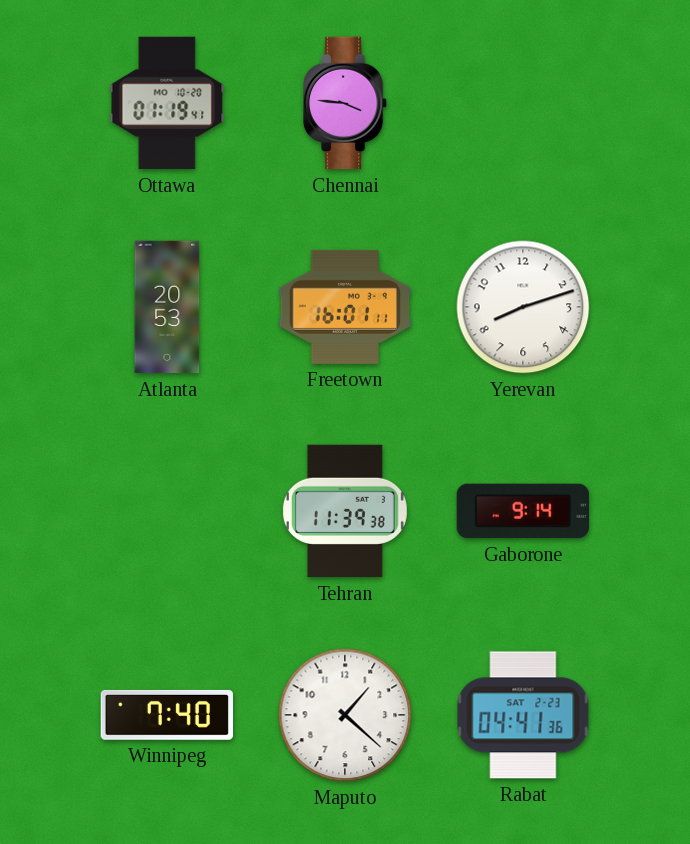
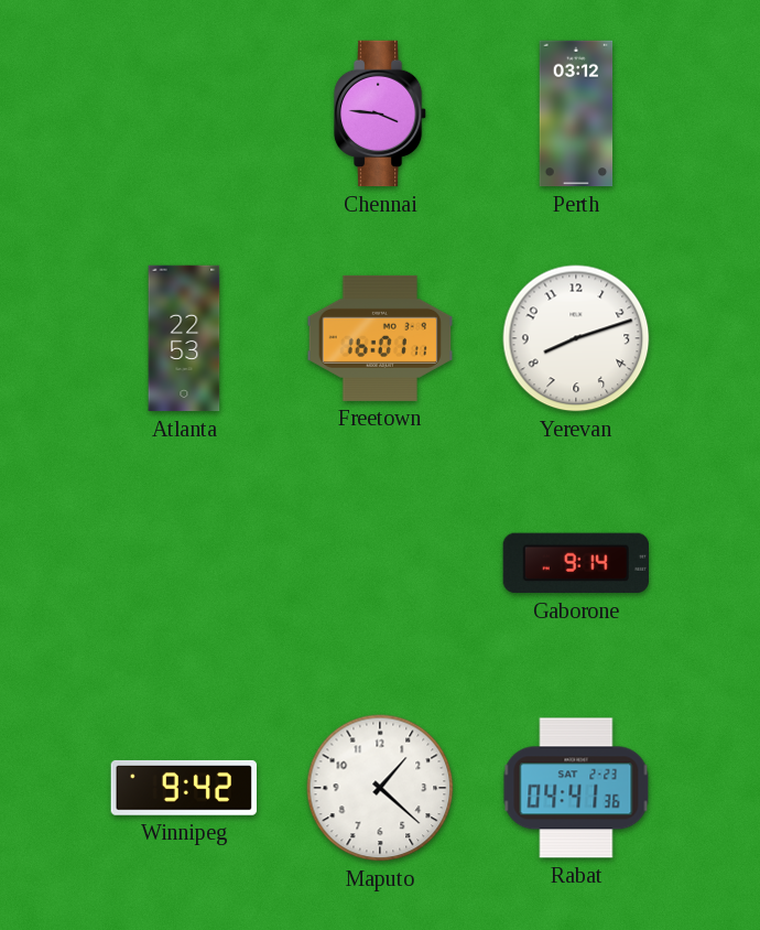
Ottawa: 01:19 -> none
Perth: none -> 03:12
Atlanta: 20:53 -> 22:53
Tehran: 11:39 -> none
Winnipeg: 7:40 -> 9:42
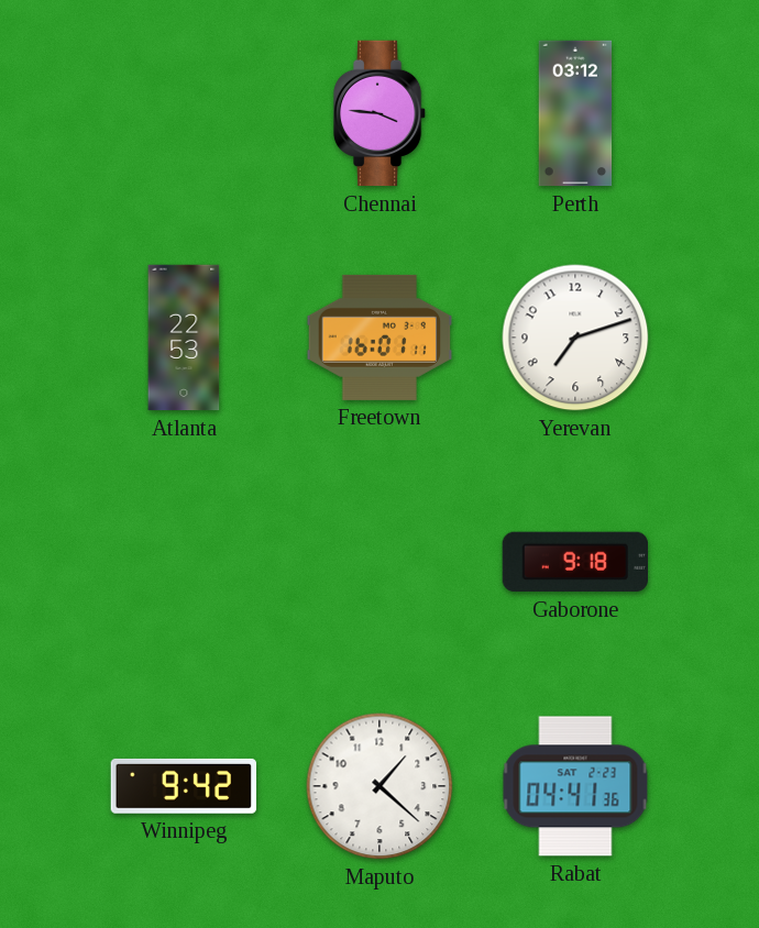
Yerevan: 8:12 -> 7:12
Gaborone: 9:14 -> 9:18
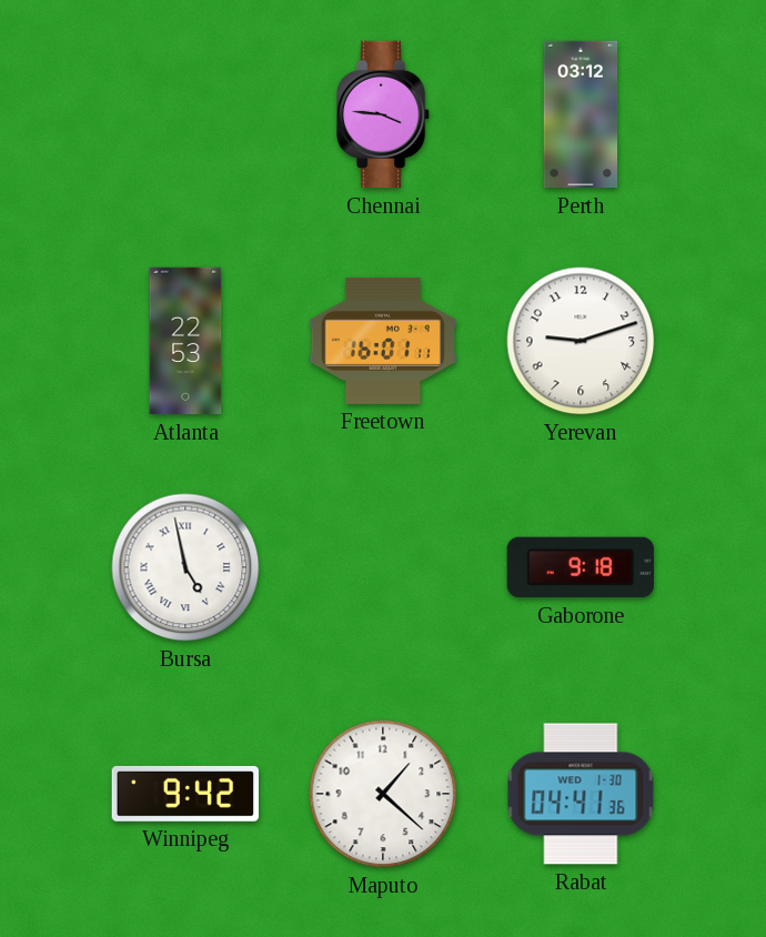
Yerevan: 7:12 -> 9:12
Bursa: none -> 4:58
Rabat date: SAT 2-23 -> WED 1-30
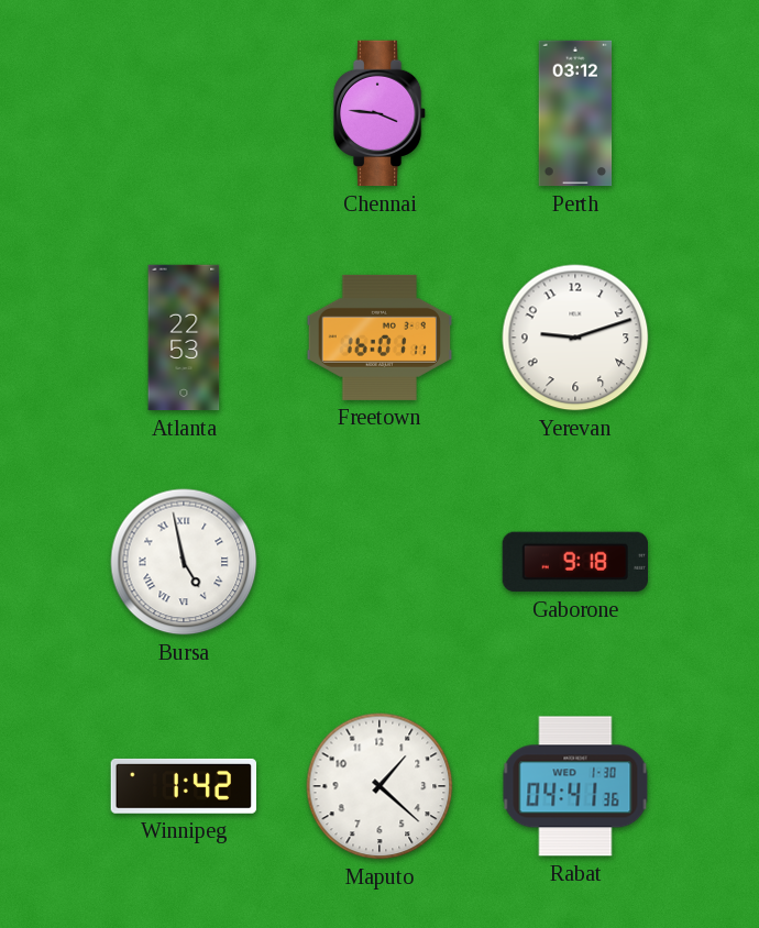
Winnipeg: 9:42 -> 1:42
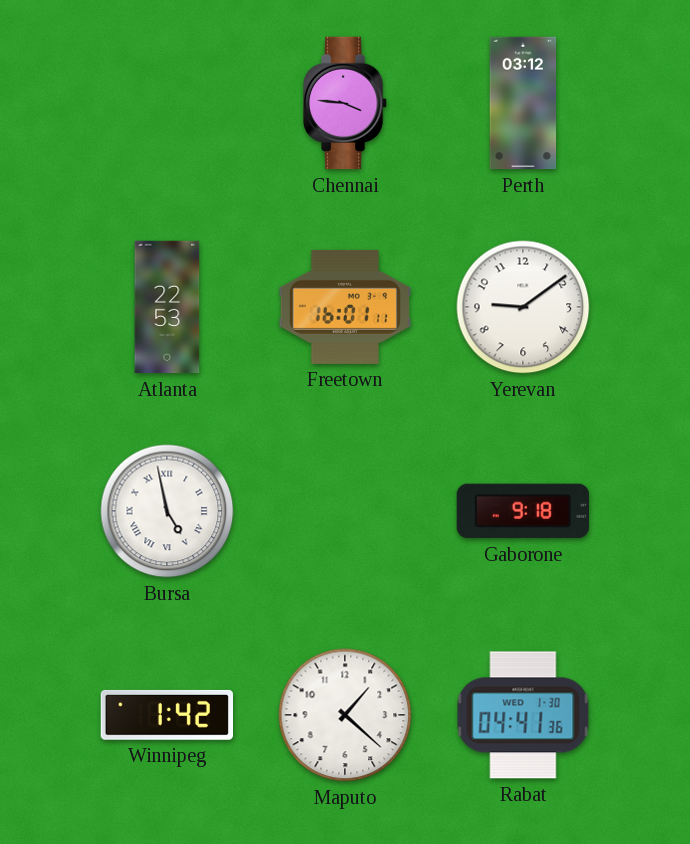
Yerevan: 9:12 -> 9:09
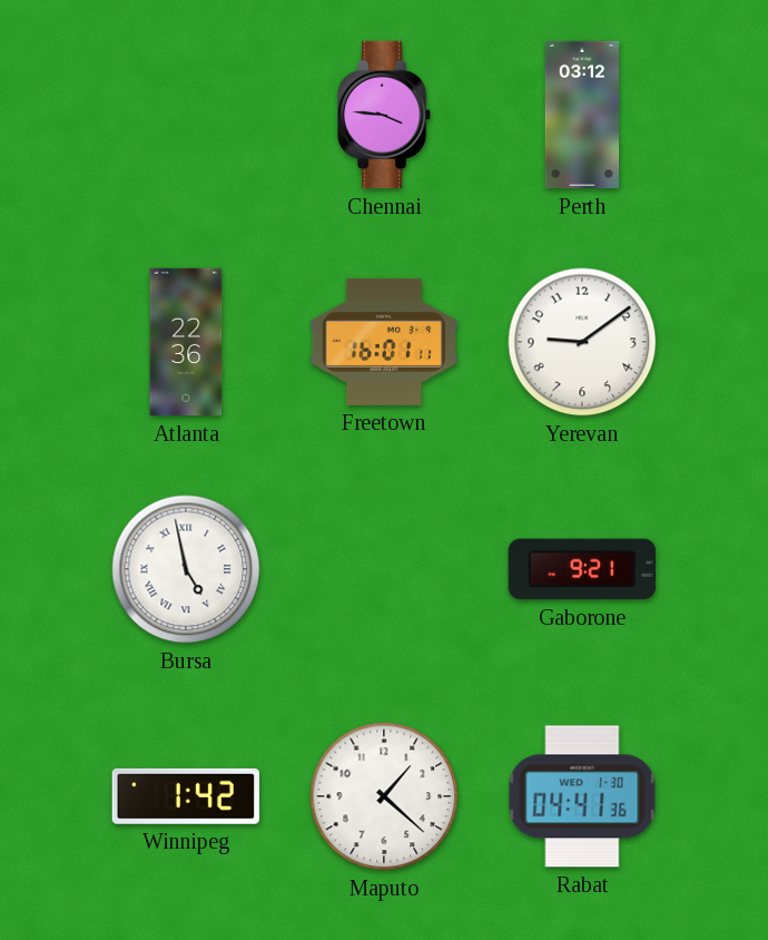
Atlanta: 22:53 -> 22:36
Gaborone: 9:18 -> 9:21
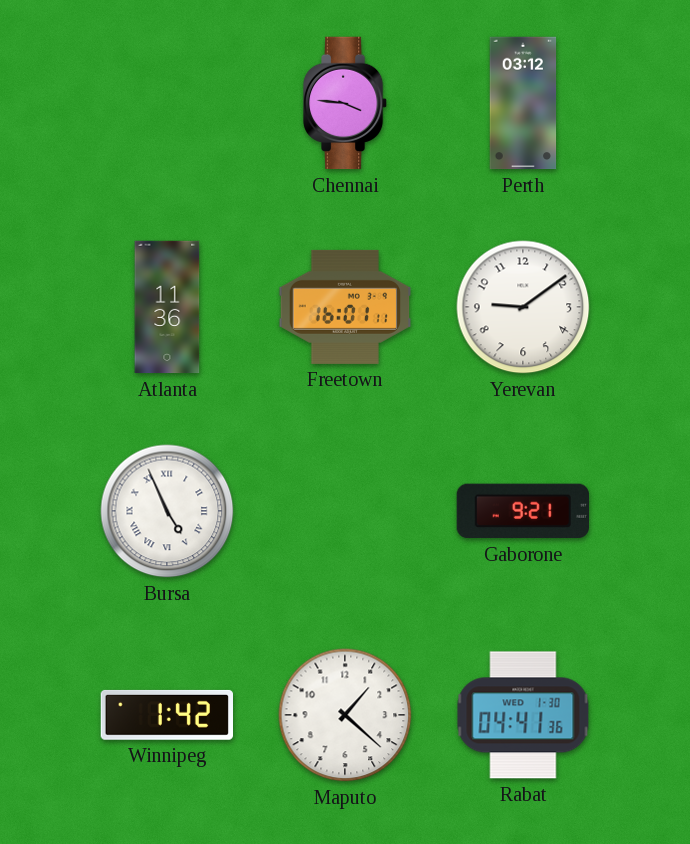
Atlanta: 22:36 -> 11:36
Bursa: 4:58 -> 4:56
